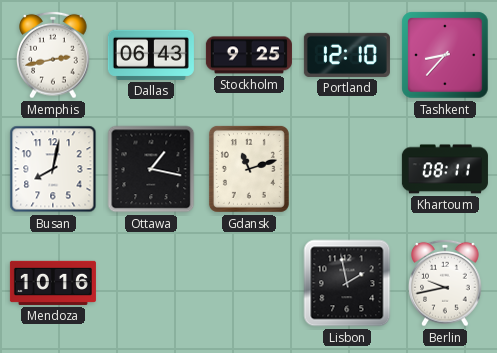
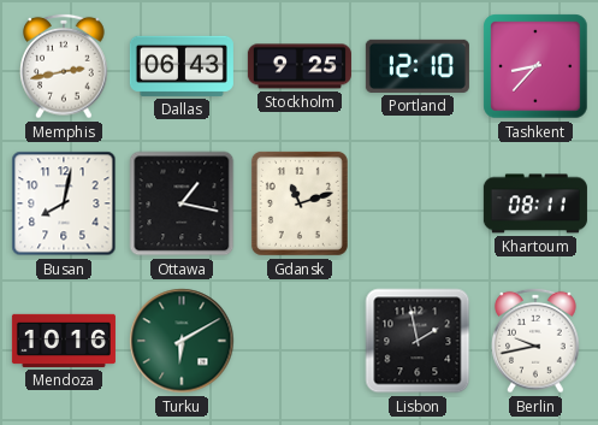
Turku: none -> 6:10
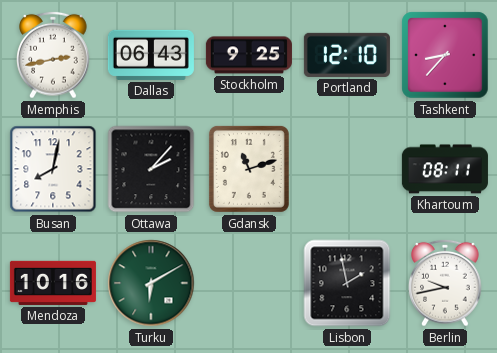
Ottawa: 1:17 -> 2:07
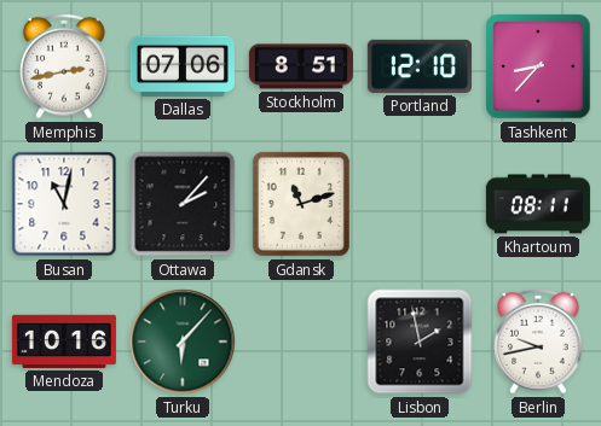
Dallas: 06:43 -> 07:06
Stockholm: 9:25 -> 8:51
Busan: 8:02 -> 11:02
Turku: 6:10 -> 6:07
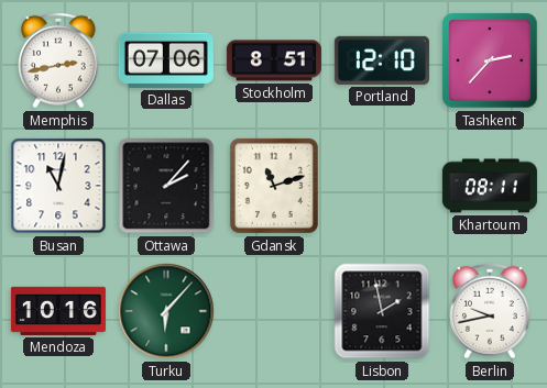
Tashkent: 8:37 -> 2:37
